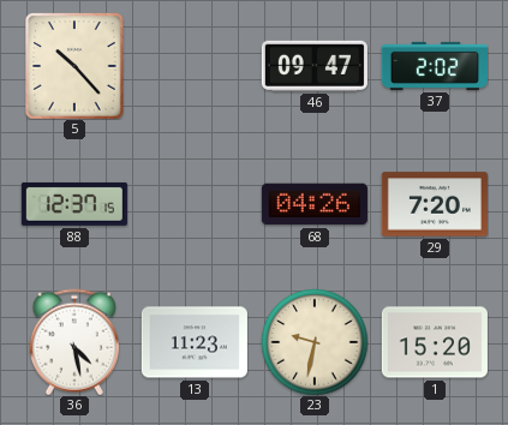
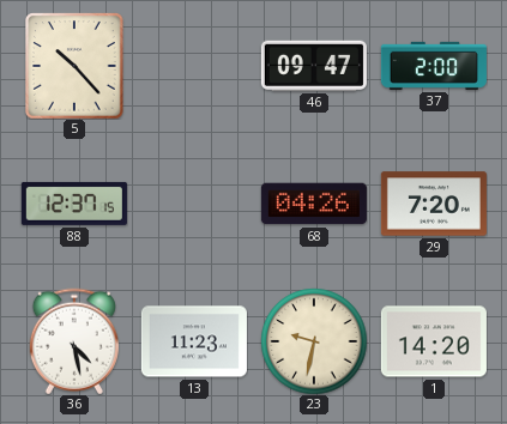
37: 2:02 -> 2:00
1: 15:20 -> 14:20
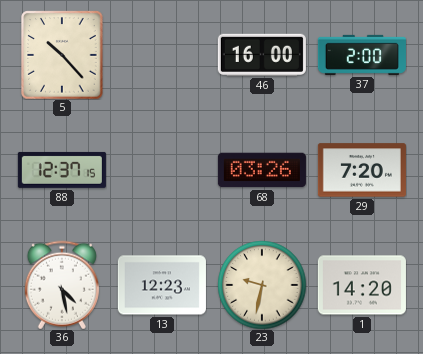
46: 09:47 -> 16:00
68: 04:26 -> 03:26
13: 11:23 -> 12:23
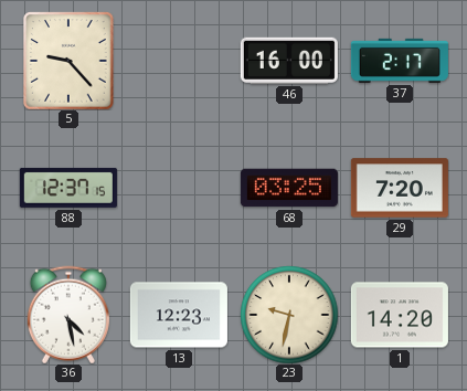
5: 10:23 -> 9:23
37: 2:00 -> 2:17
68: 03:26 -> 03:25
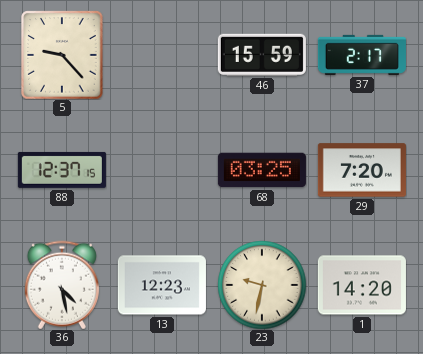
46: 16:00 -> 15:59
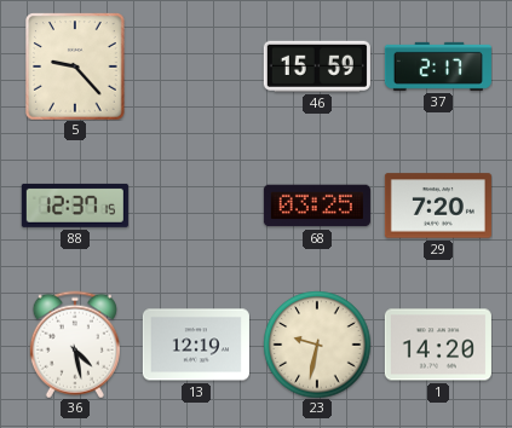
13: 12:23 -> 12:19
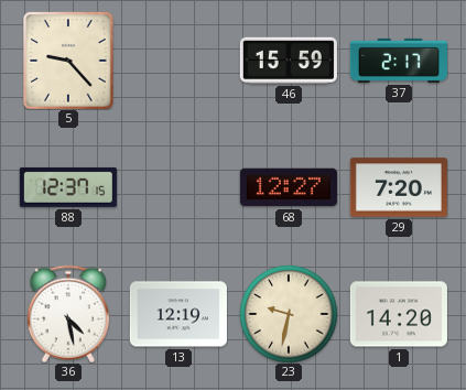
68: 03:25 -> 12:27
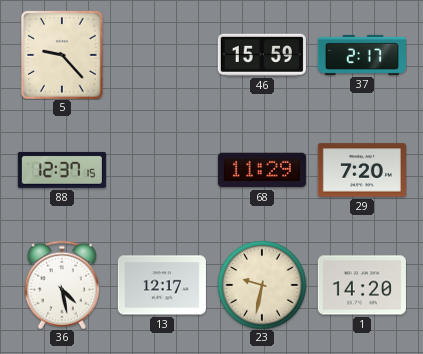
68: 12:27 -> 11:29
13: 12:19 -> 12:17
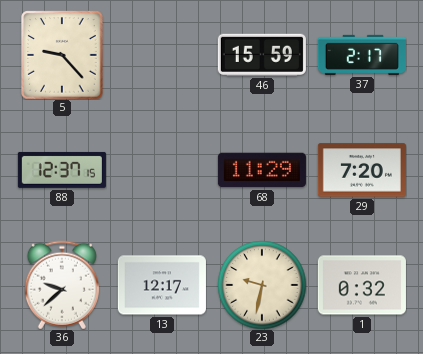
36: 4:28 -> 9:38
1: 14:20 -> 0:32
